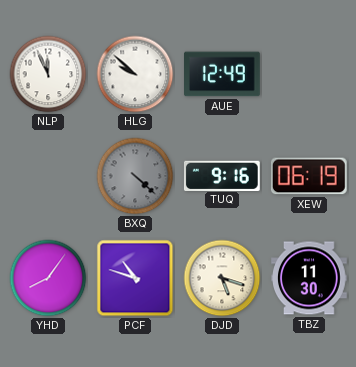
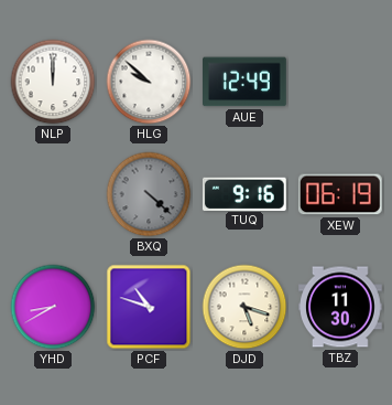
NLP: 11:56 -> 12:00
YHD: 8:06 -> 8:40
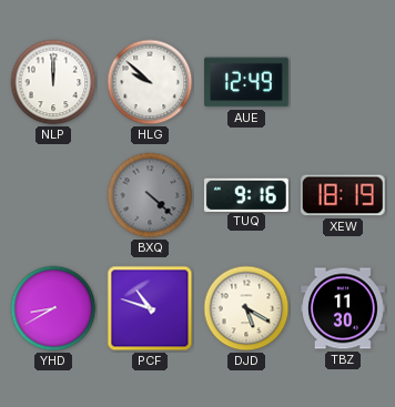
XEW: 06:19 -> 18:19
DJD: 5:18 -> 5:20
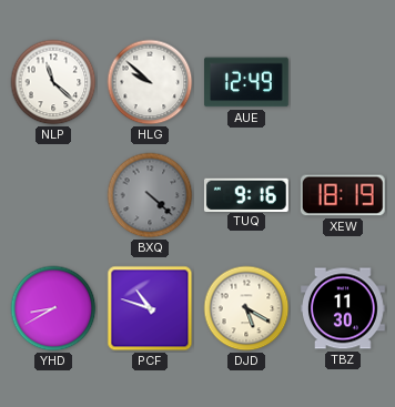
NLP: 12:00 -> 11:22
